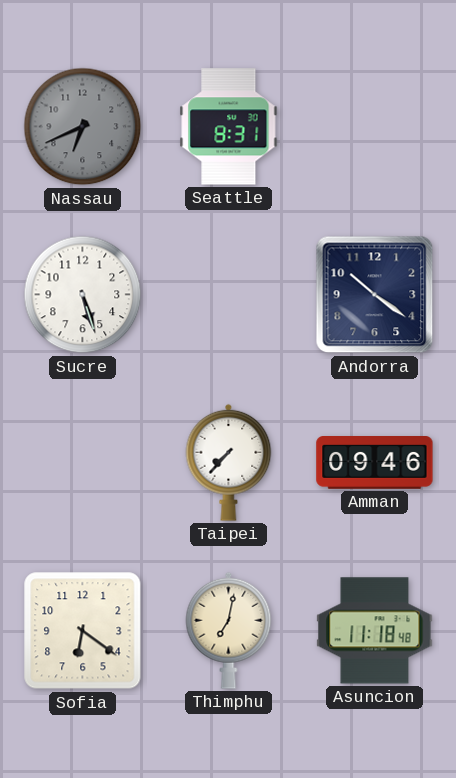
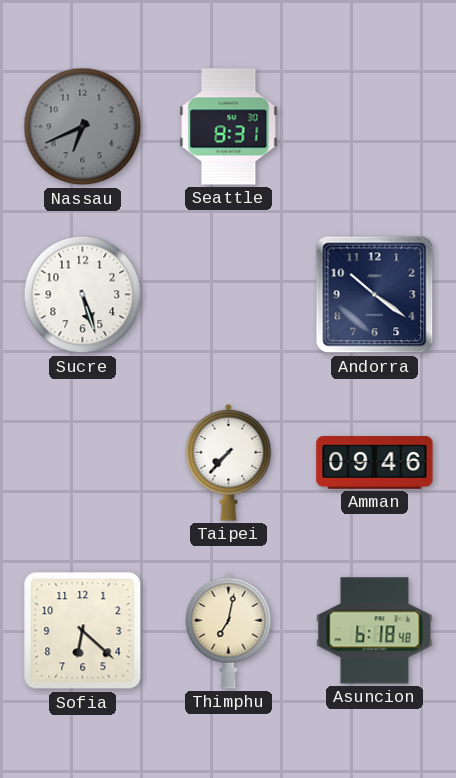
Sofia: 6:21 -> 6:22
Asuncion: 11:18 -> 6:18
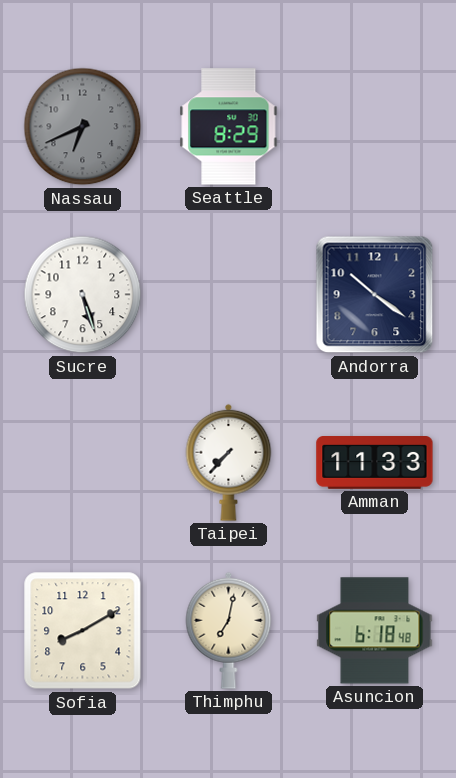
Seattle: 8:31 -> 8:29
Amman: 09:46 -> 11:33
Sofia: 6:22 -> 8:10
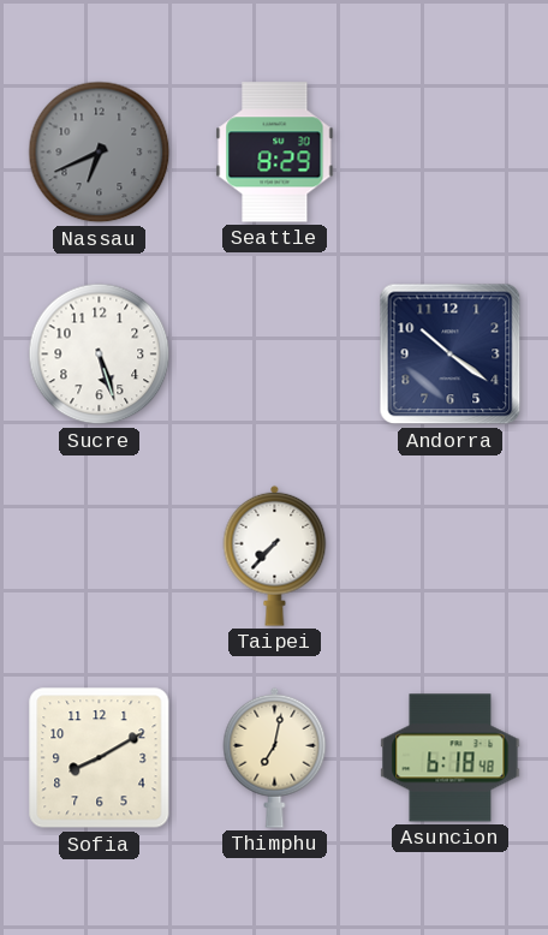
Amman: 11:33 -> none
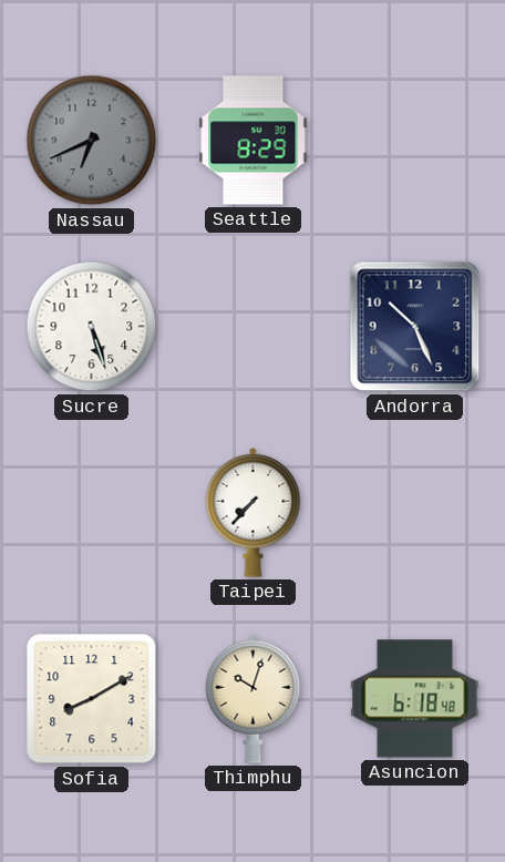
Andorra: 10:21 -> 10:26
Thimphu: 7:02 -> 10:03
